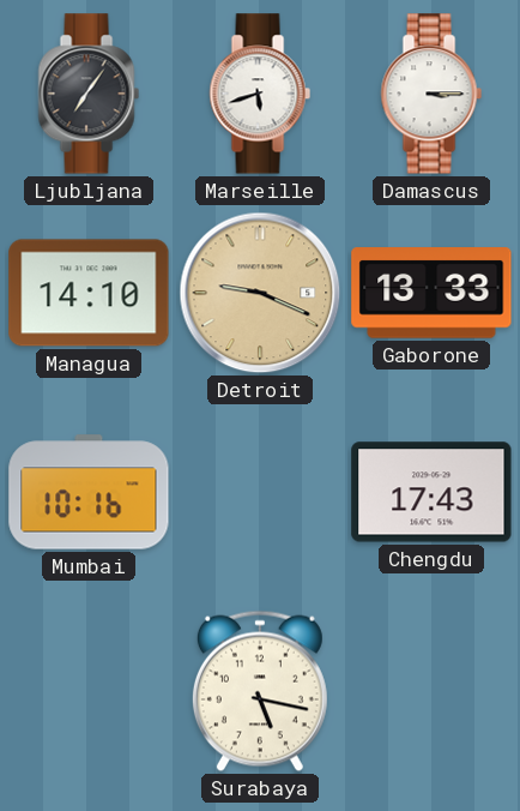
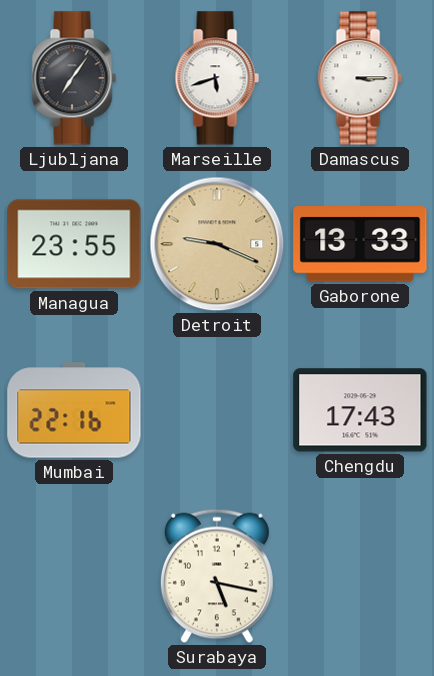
Managua: 14:10 -> 23:55
Mumbai: 10:16 -> 22:16
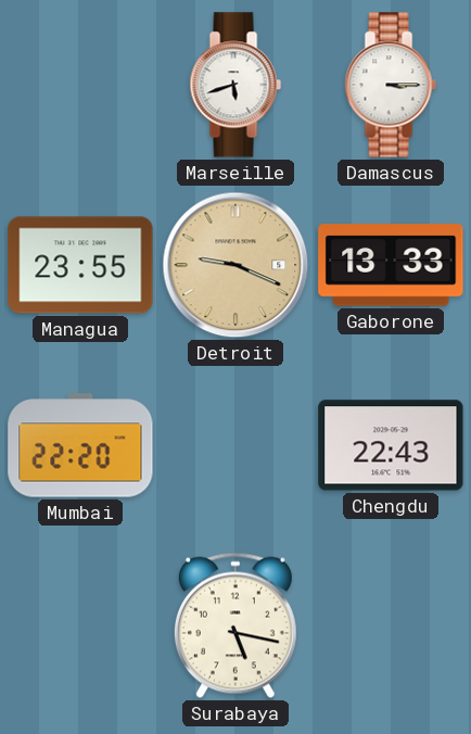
Ljubljana: 7:06 -> none
Mumbai: 22:16 -> 22:20
Chengdu: 17:43 -> 22:43
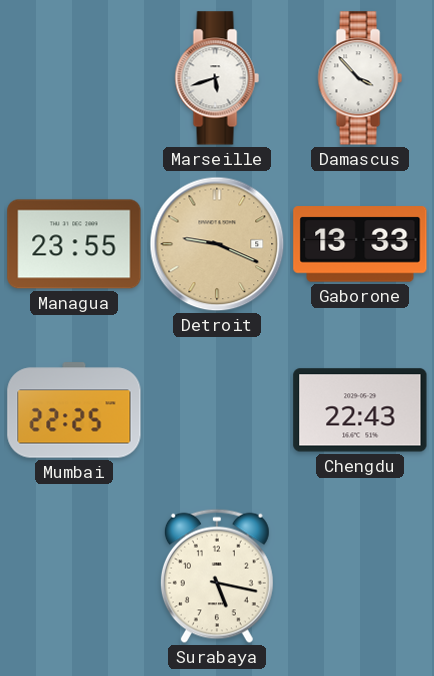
Damascus: 3:15 -> 3:53
Mumbai: 22:20 -> 22:25
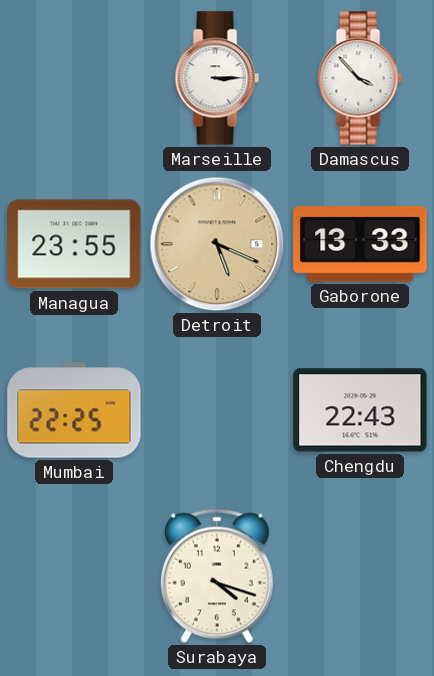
Marseille: 5:42 -> 3:15
Detroit: 9:19 -> 5:19
Surabaya: 5:17 -> 4:18
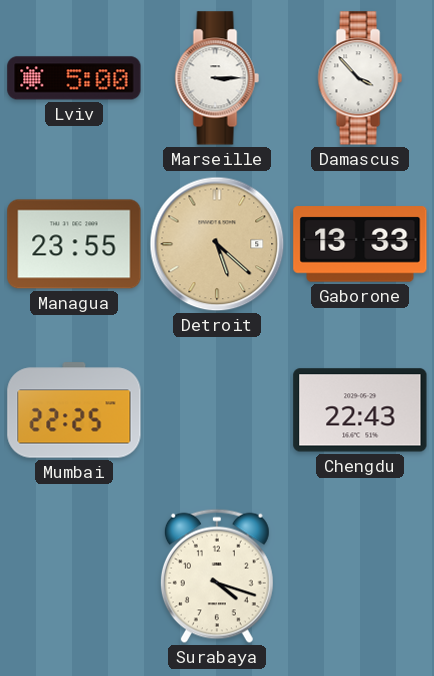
Lviv: none -> 5:00
Detroit: 5:19 -> 5:22
